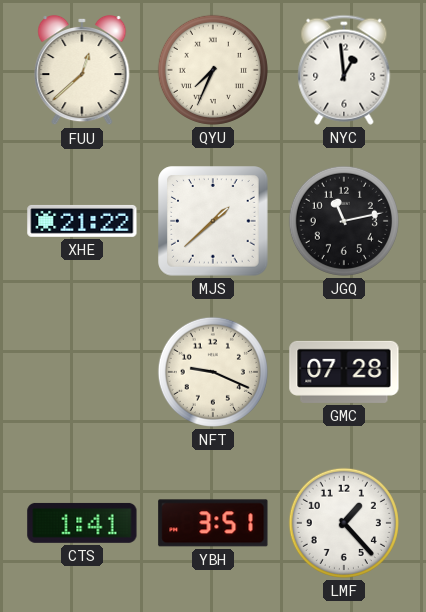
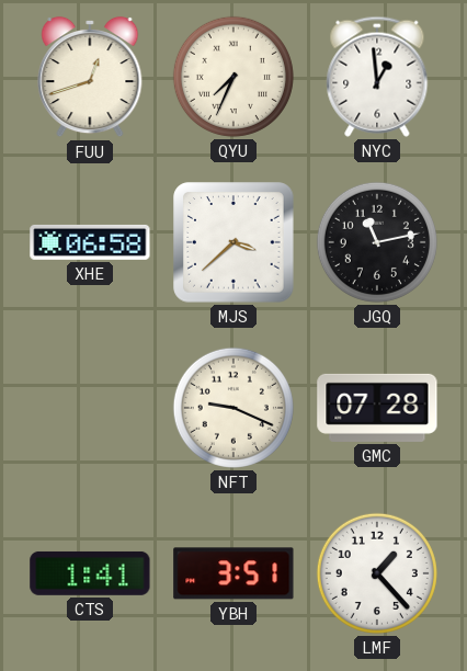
FUU: 12:38 -> 12:42
XHE: 21:22 -> 06:58
MJS: 1:38 -> 3:38
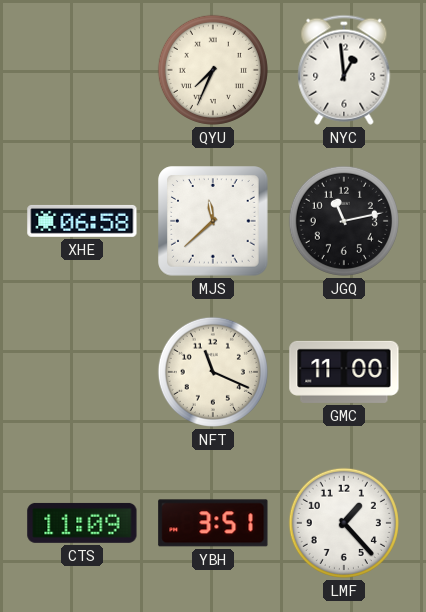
FUU: 12:42 -> none
MJS: 3:38 -> 11:38
NFT: 9:19 -> 11:19
GMC: 07:28 -> 11:00
CTS: 1:41 -> 11:09
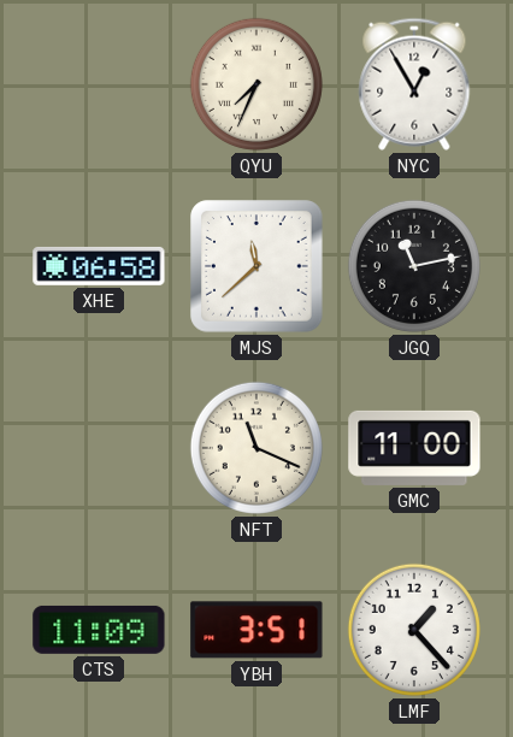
NYC: 12:59 -> 12:55
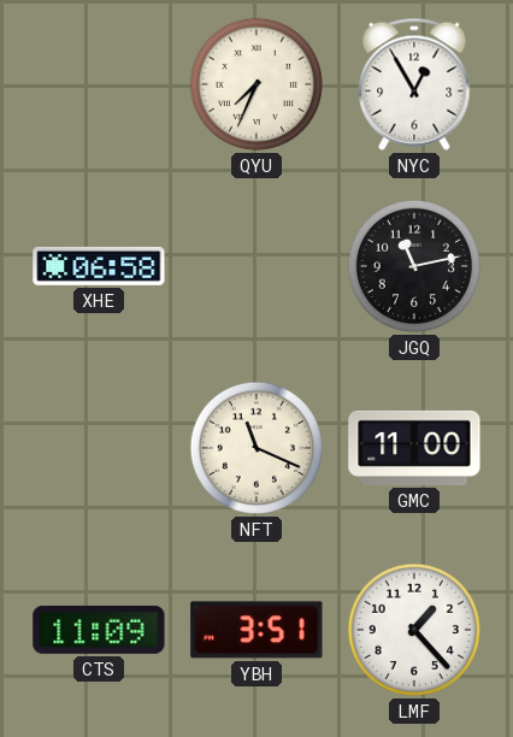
MJS: 11:38 -> none
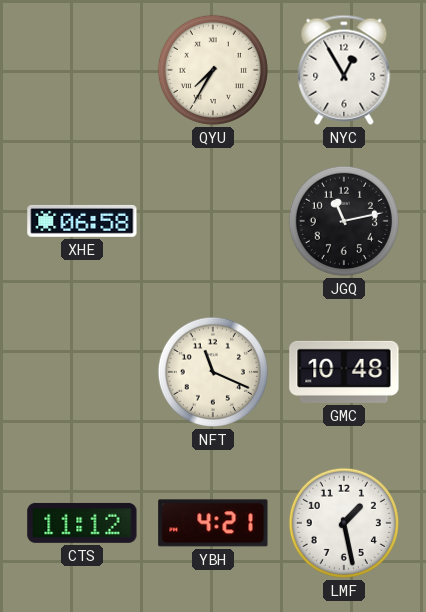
QYU: 7:34 -> 7:35
GMC: 11:00 -> 10:48
CTS: 11:09 -> 11:12
YBH: 3:51 -> 4:21
LMF: 1:23 -> 1:28
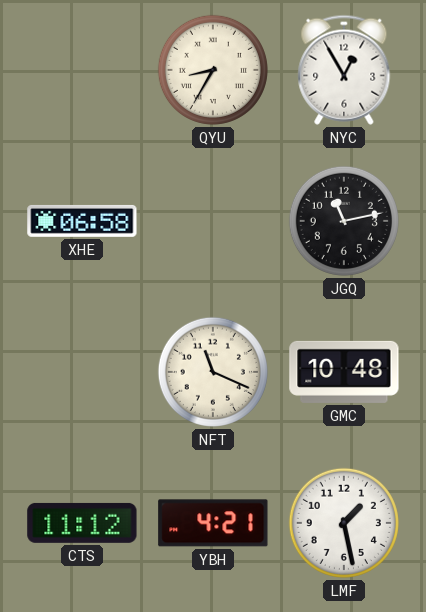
QYU: 7:35 -> 8:35
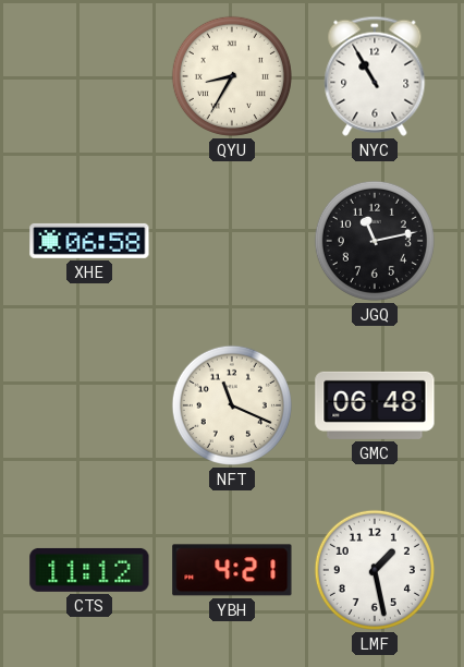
NYC: 12:55 -> 10:55
GMC: 10:48 -> 06:48
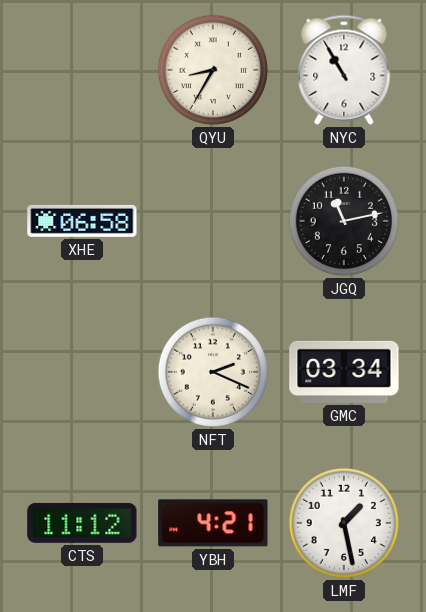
NFT: 11:19 -> 2:19
GMC: 06:48 -> 03:34
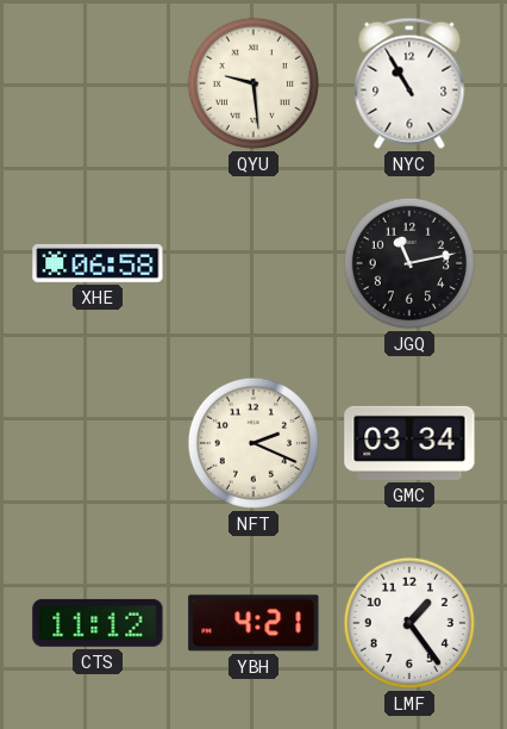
QYU: 8:35 -> 9:29
LMF: 1:28 -> 1:24
